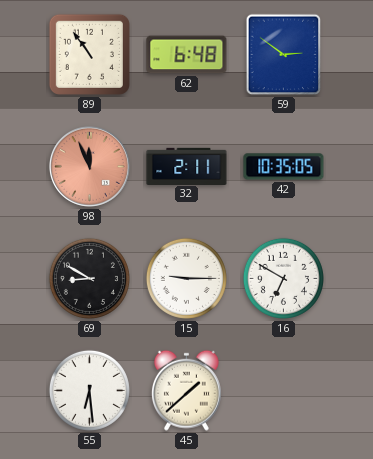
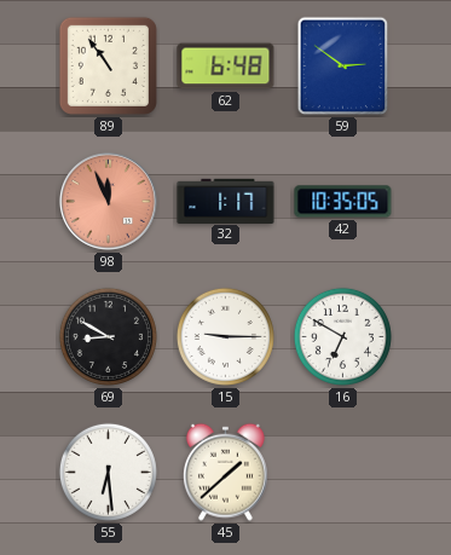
32: 2:11 -> 1:17
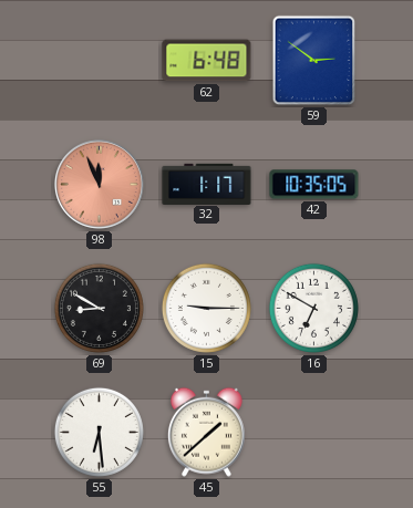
89: 10:54 -> none
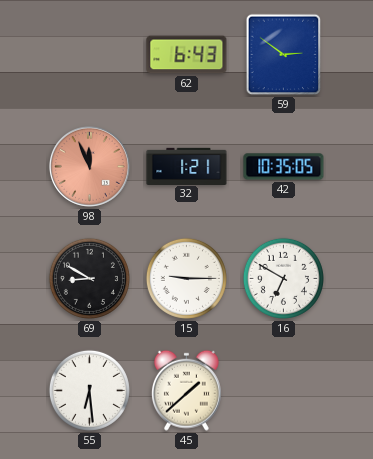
62: 6:48 -> 6:43
32: 1:17 -> 1:21
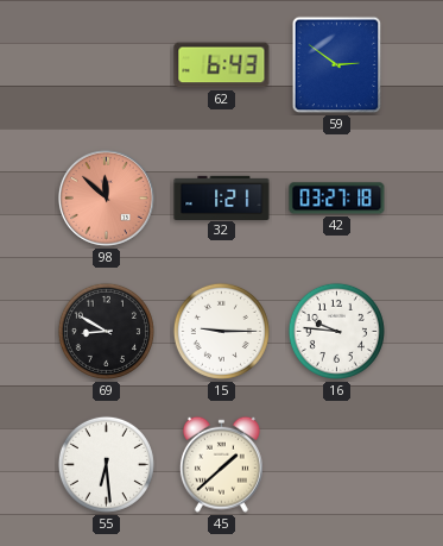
98: 11:56 -> 11:52
42: 10:35 -> 03:27
16: 6:50 -> 9:46
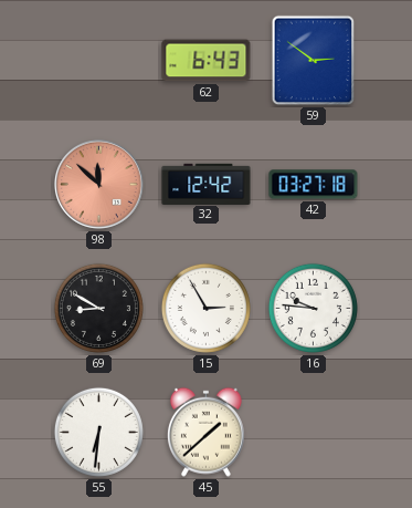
32: 1:21 -> 12:42
15: 9:15 -> 2:55
55: 6:29 -> 6:31
